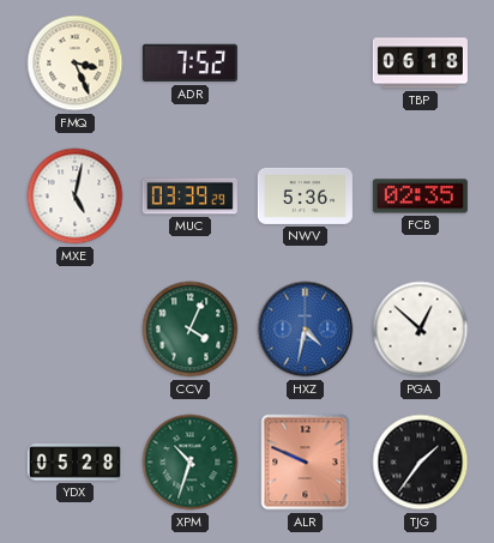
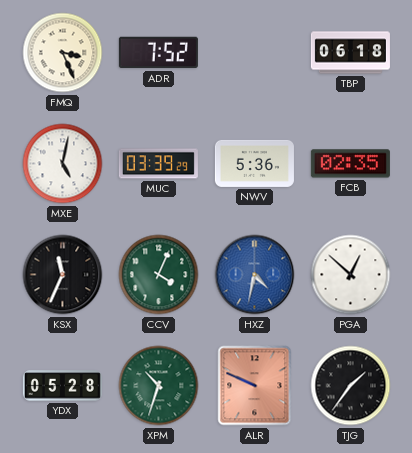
KSX: none -> 11:34
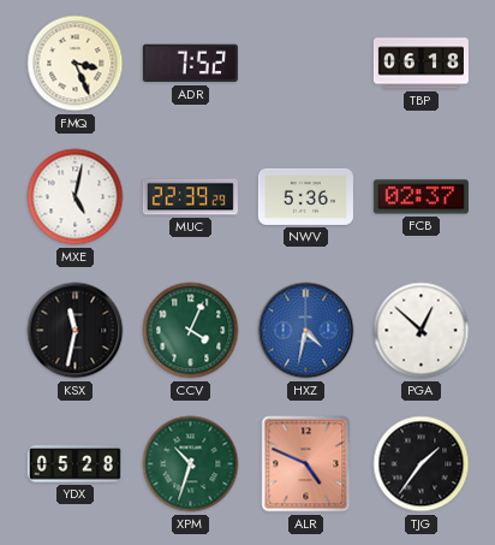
MUC: 03:39 -> 22:39
FCB: 02:35 -> 02:37
KSX: 11:34 -> 11:32
ALR: 9:49 -> 4:49
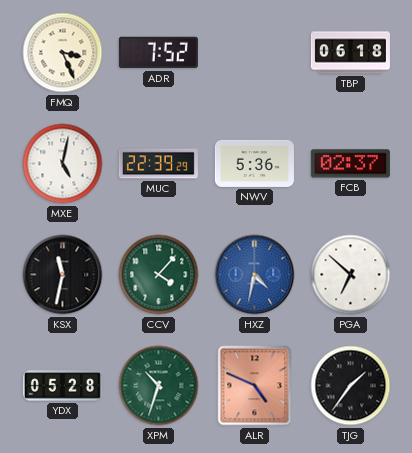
CCV: 4:04 -> 4:07
PGA: 12:52 -> 6:52
